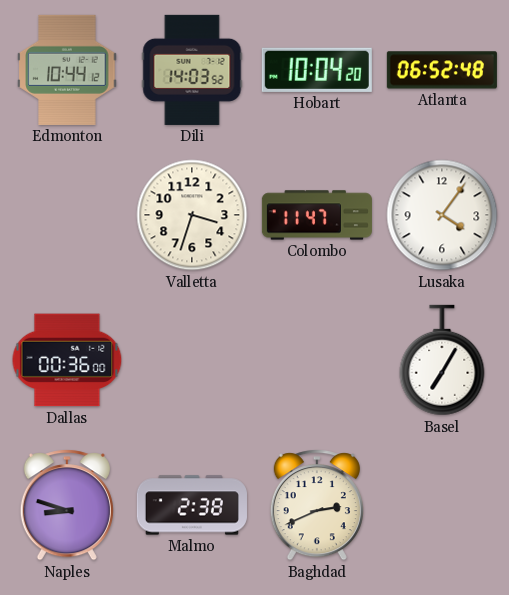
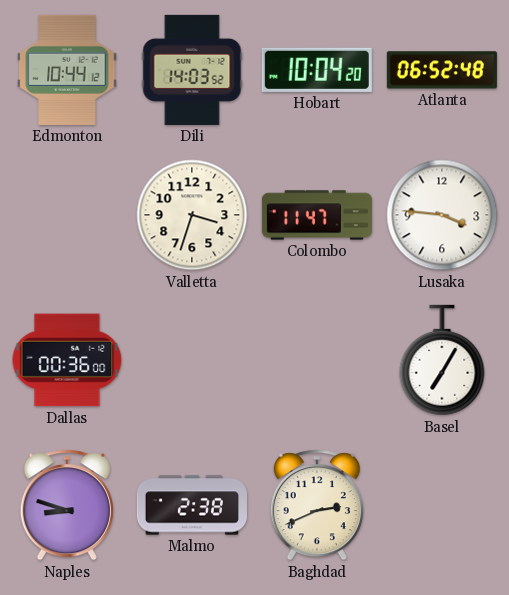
Lusaka: 4:06 -> 3:46
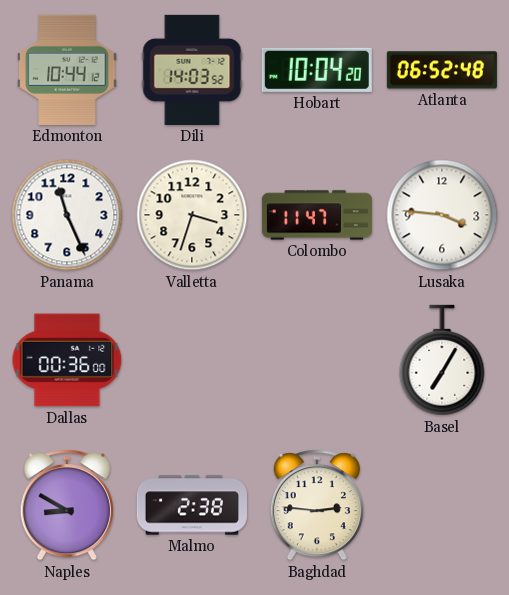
Panama: none -> 11:26
Naples: 8:48 -> 8:50
Baghdad: 2:41 -> 2:46
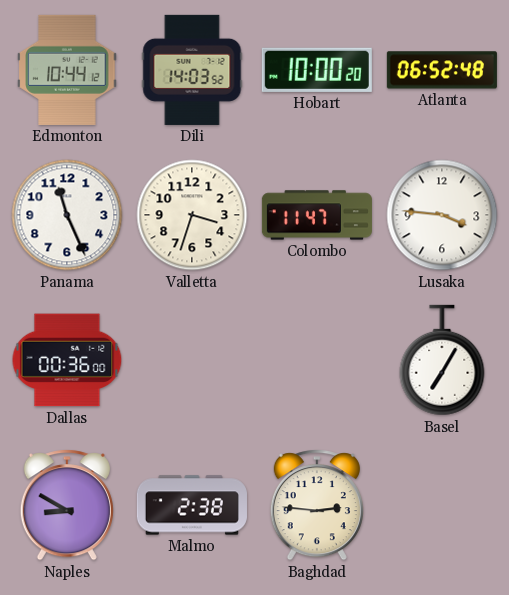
Hobart: 10:04 -> 10:00
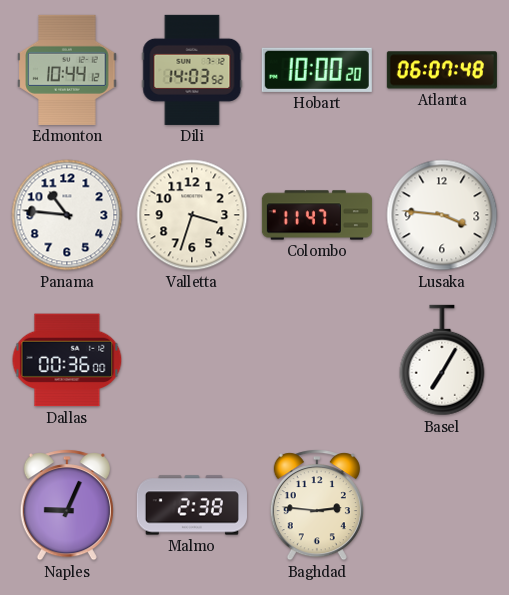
Atlanta: 06:52 -> 06:07
Panama: 11:26 -> 10:46
Naples: 8:50 -> 9:04
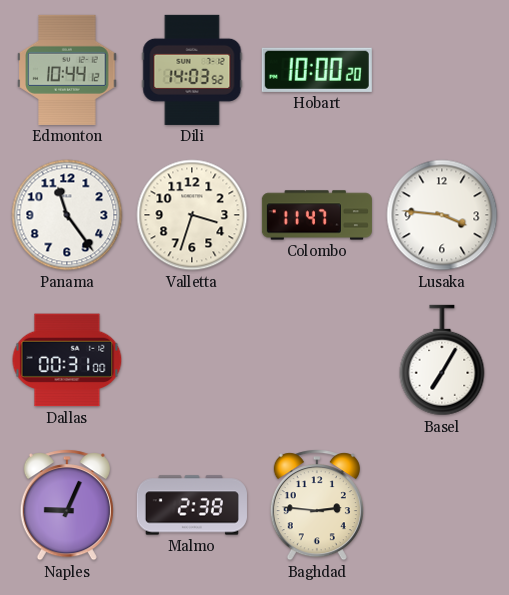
Atlanta: 06:07 -> none
Panama: 10:46 -> 11:24
Dallas: 00:36 -> 00:31
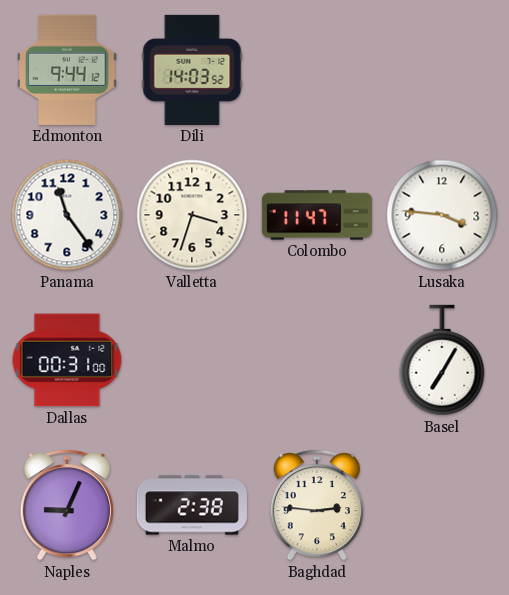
Edmonton: 10:44 -> 9:44
Hobart: 10:00 -> none
